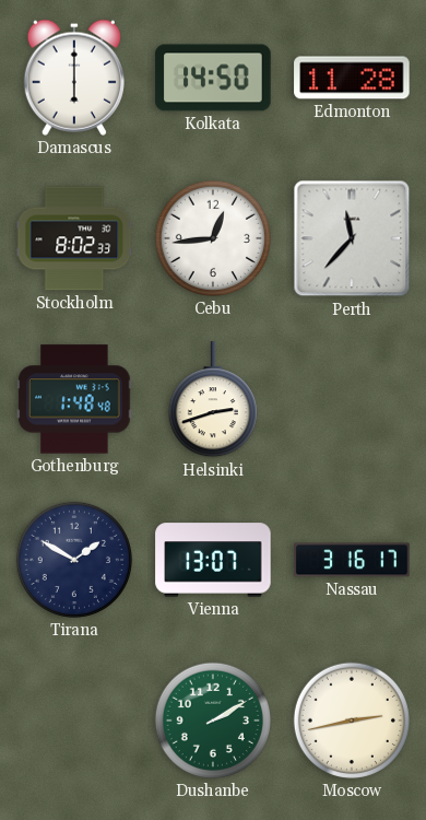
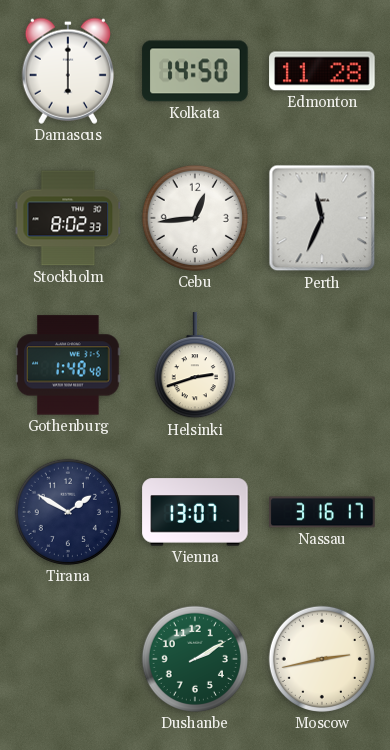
Perth: 11:37 -> 11:34
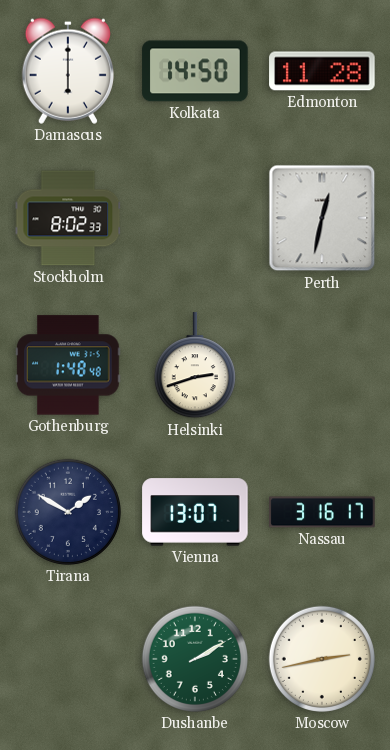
Cebu: 12:44 -> none
Perth: 11:34 -> 12:32
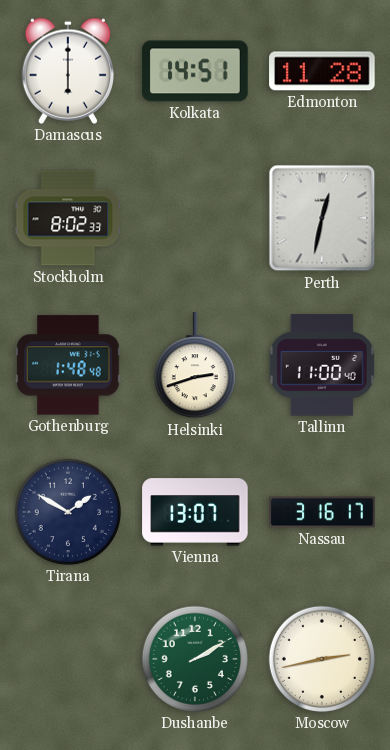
Kolkata: 14:50 -> 14:51
Tallinn: none -> 11:00
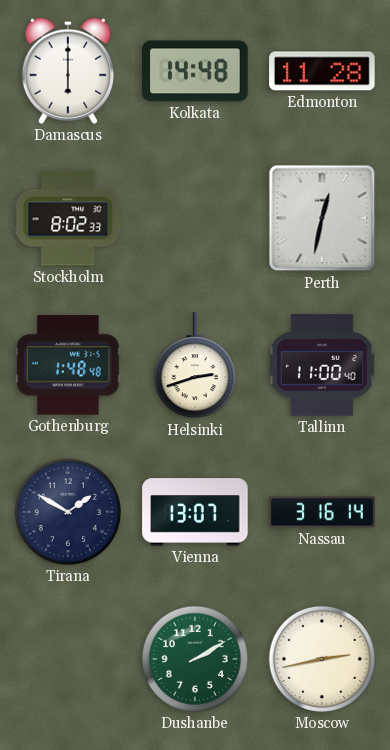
Kolkata: 14:51 -> 14:48
Nassau: 3:16:17 -> 3:16:14
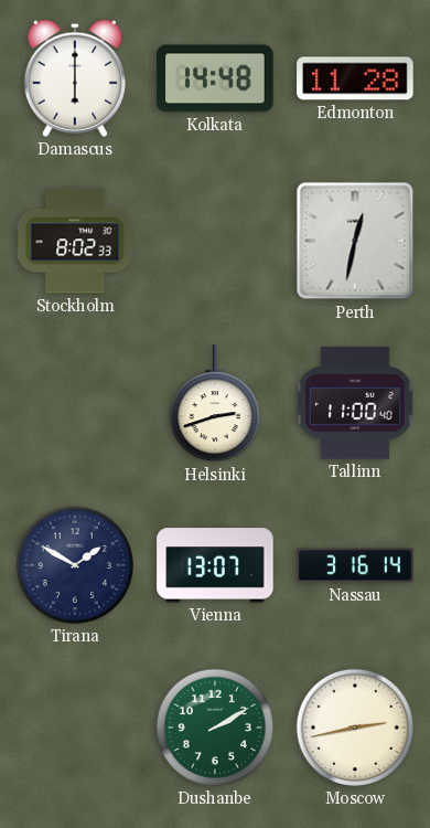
Gothenburg: 1:48 -> none
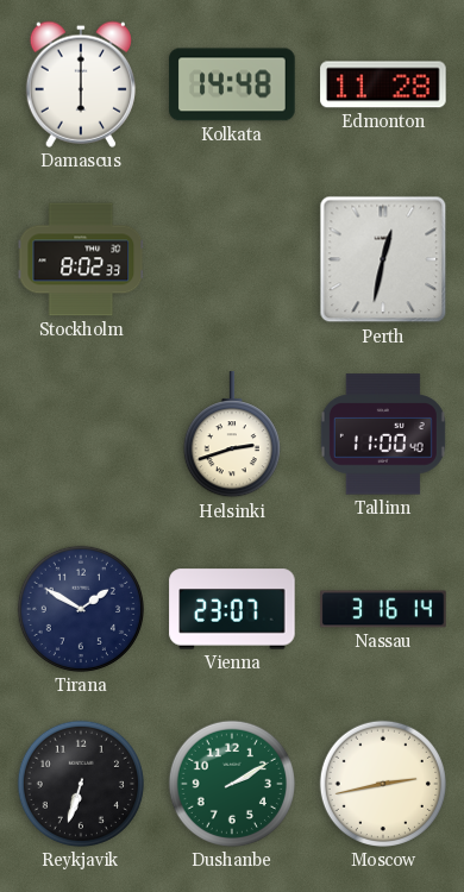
Vienna: 13:07 -> 23:07
Reykjavik: none -> 6:33
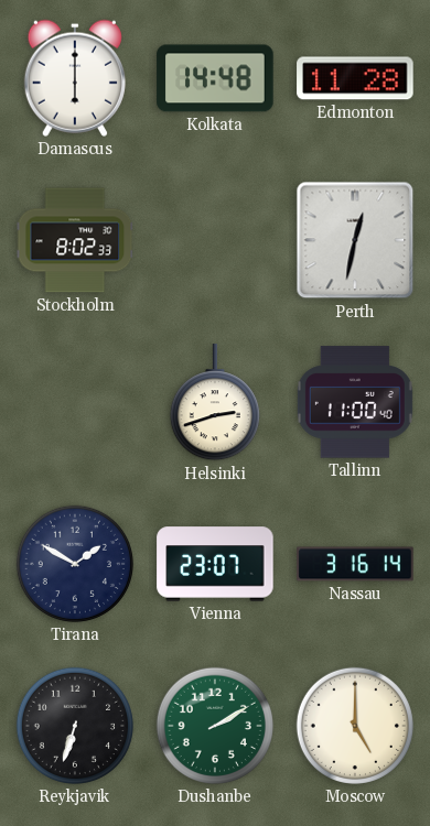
Moscow: 2:43 -> 5:00
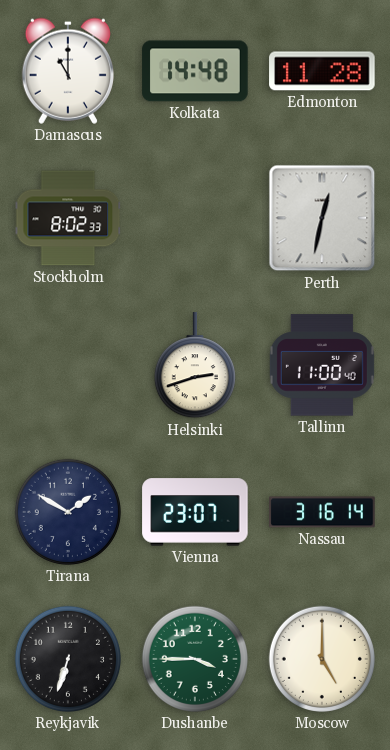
Damascus: 6:00 -> 11:00
Dushanbe: 2:10 -> 3:45
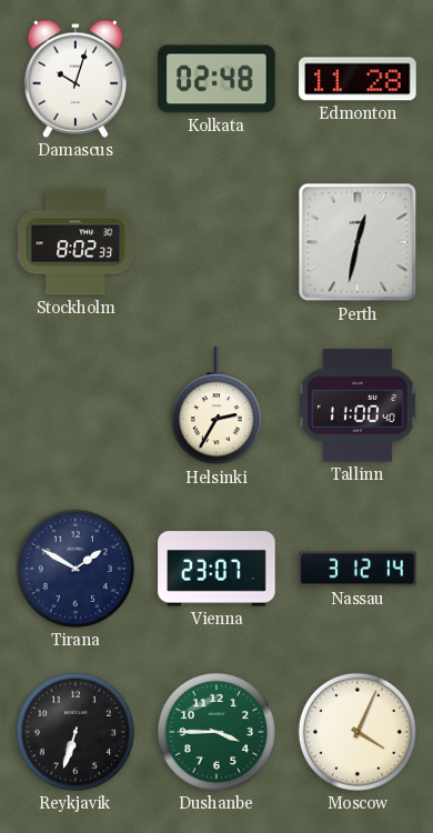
Damascus: 11:00 -> 10:03
Kolkata: 14:48 -> 02:48
Helsinki: 2:42 -> 2:35
Nassau: 3:16 -> 3:12
Moscow: 5:00 -> 4:04
